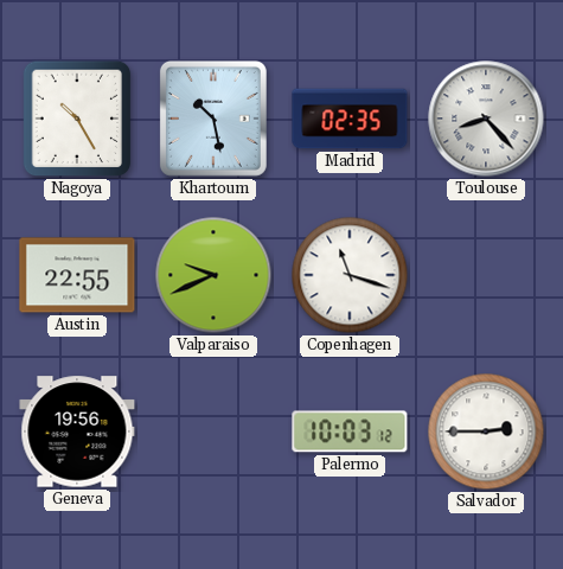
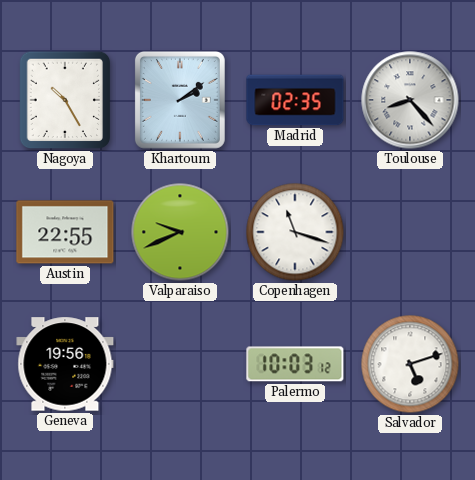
Khartoum: 10:28 -> 2:09
Salvador: 2:45 -> 5:12
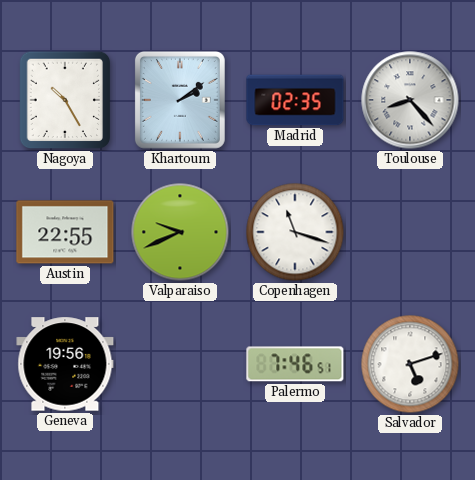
Palermo: 10:03 -> 7:46
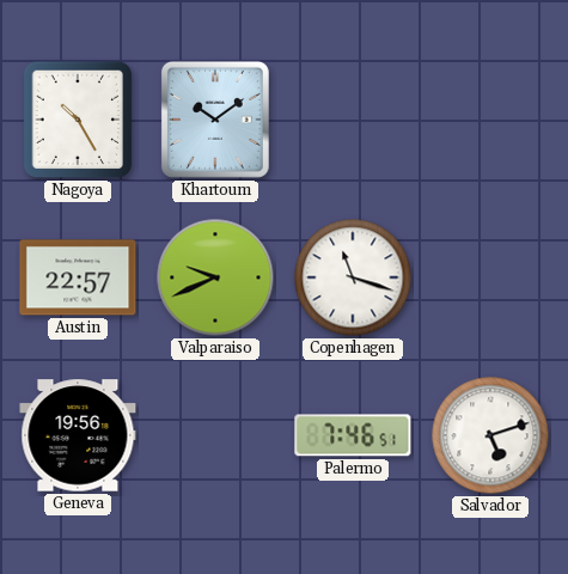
Khartoum: 2:09 -> 10:09
Madrid: 02:35 -> none
Toulouse: 8:23 -> none
Austin: 22:55 -> 22:57
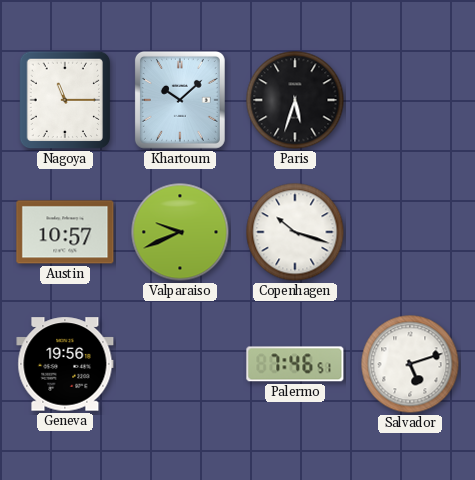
Nagoya: 10:25 -> 11:15
Khartoum: 10:09 -> 10:08
Paris: none -> 5:33
Austin: 22:57 -> 10:57
Copenhagen: 11:18 -> 10:18
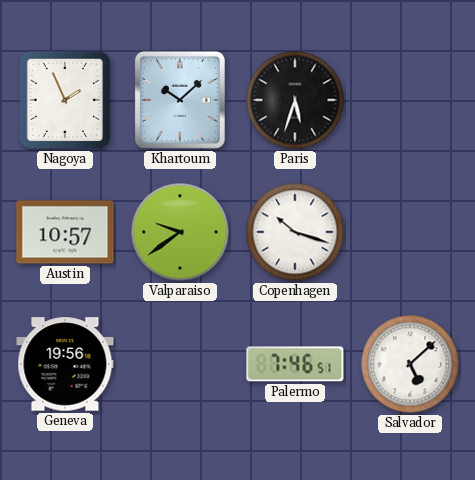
Nagoya: 11:15 -> 1:56
Valparaiso: 9:41 -> 9:39
Salvador: 5:12 -> 5:08
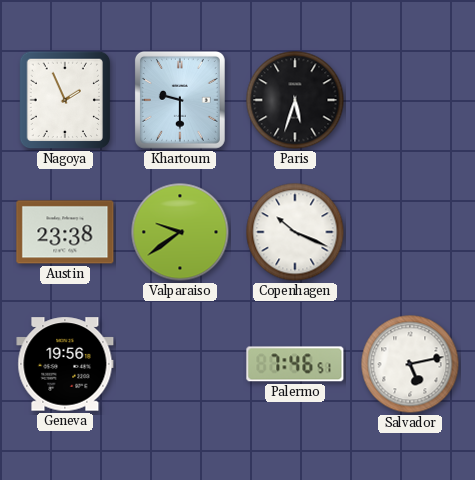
Khartoum: 10:08 -> 9:30
Austin: 10:57 -> 23:38
Copenhagen: 10:18 -> 10:19
Salvador: 5:08 -> 5:13
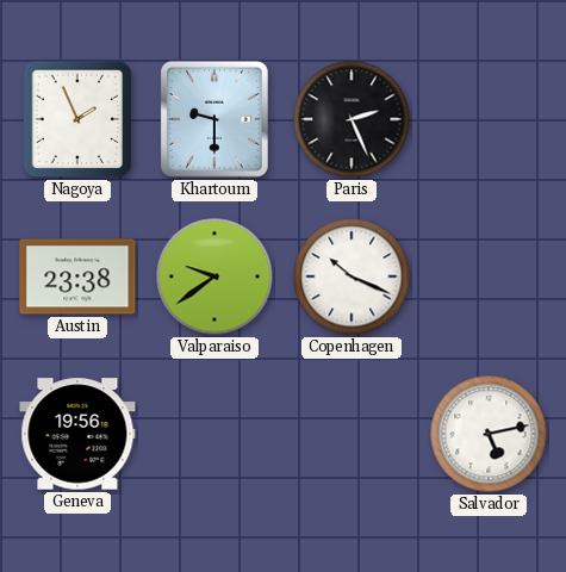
Paris: 5:33 -> 2:26
Palermo: 7:46 -> none
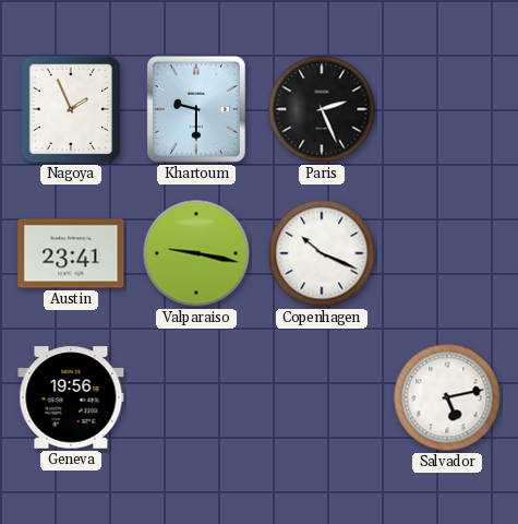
Austin: 23:38 -> 23:41
Valparaiso: 9:39 -> 9:17
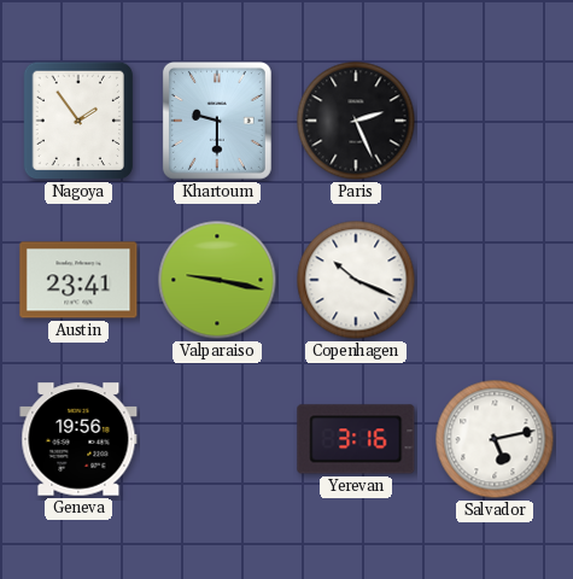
Nagoya: 1:56 -> 1:54
Yerevan: none -> 3:16
